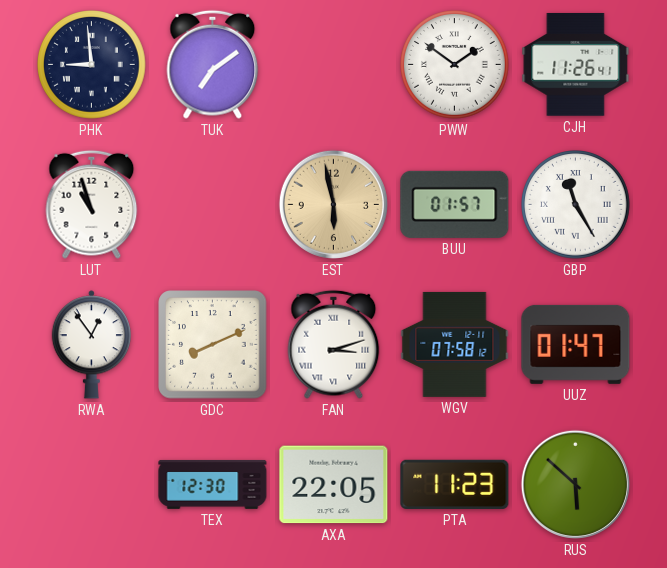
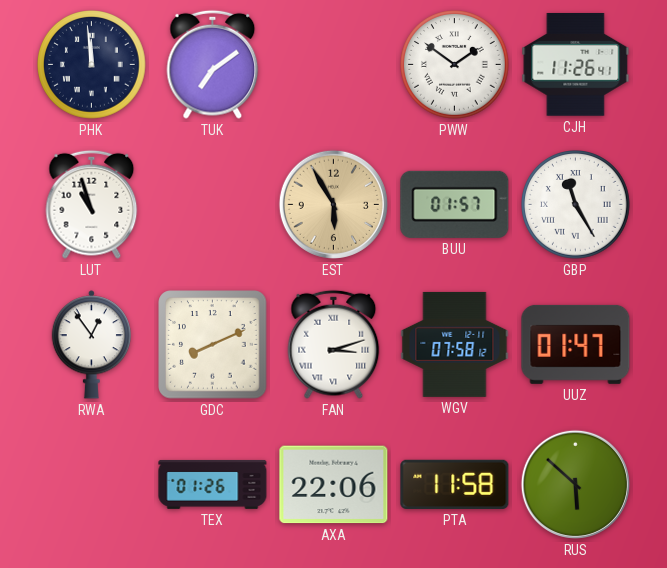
PHK: 8:59 -> 11:59
EST: 5:58 -> 5:55
TEX: 12:30 -> 01:26
AXA: 22:05 -> 22:06
PTA: 11:23 -> 11:58
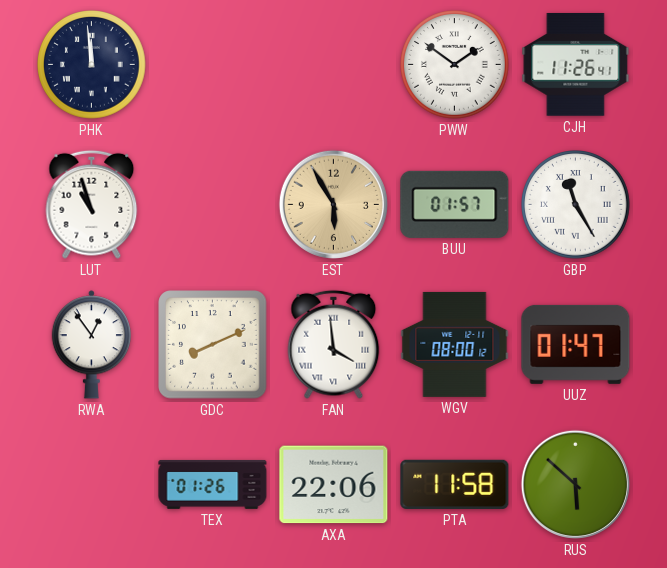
TUK: 7:09 -> none
FAN: 3:12 -> 3:59
WGV: 07:58 -> 08:00
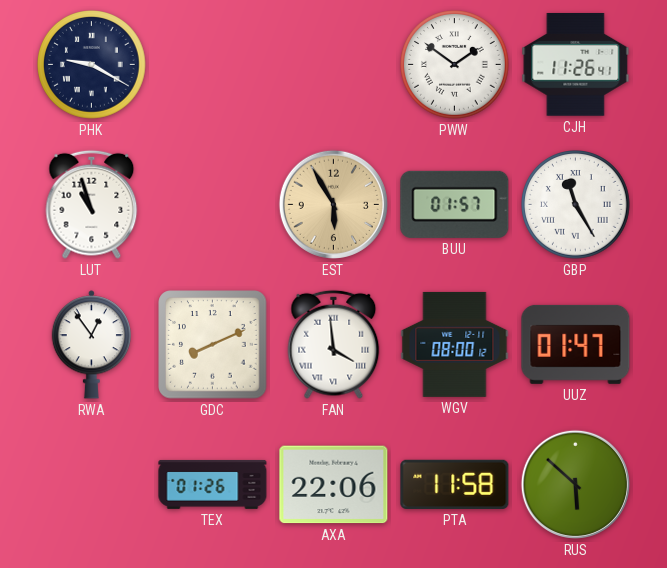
PHK: 11:59 -> 9:20
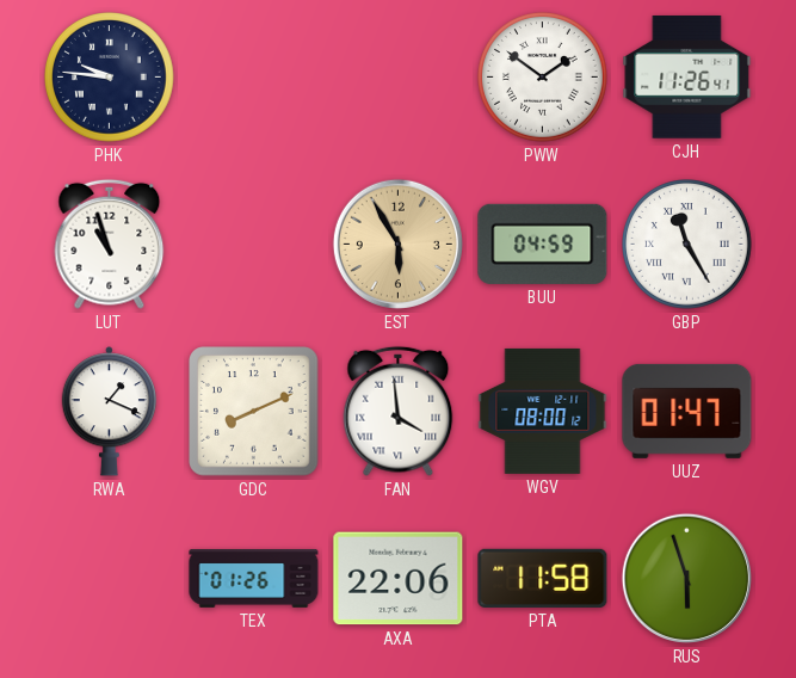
PHK: 9:20 -> 9:46
BUU: 01:57 -> 04:59
RWA: 12:54 -> 1:19
RUS: 5:52 -> 5:57
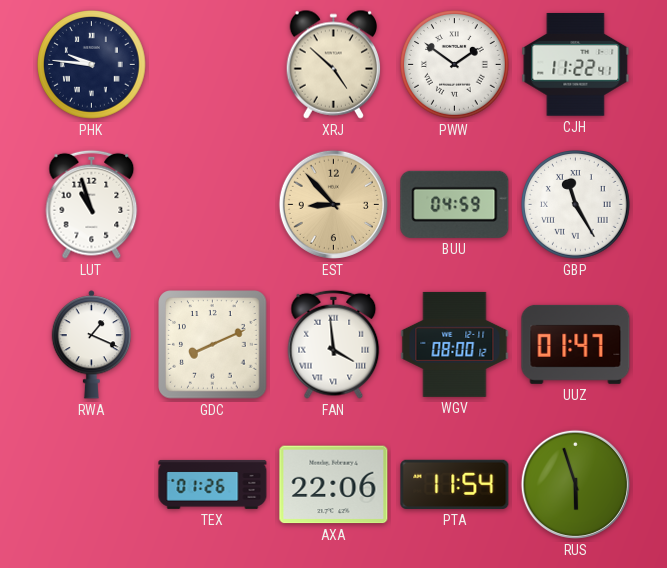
XRJ: none -> 4:52
CJH: 11:26 -> 11:22
EST: 5:55 -> 8:53
PTA: 11:58 -> 11:54
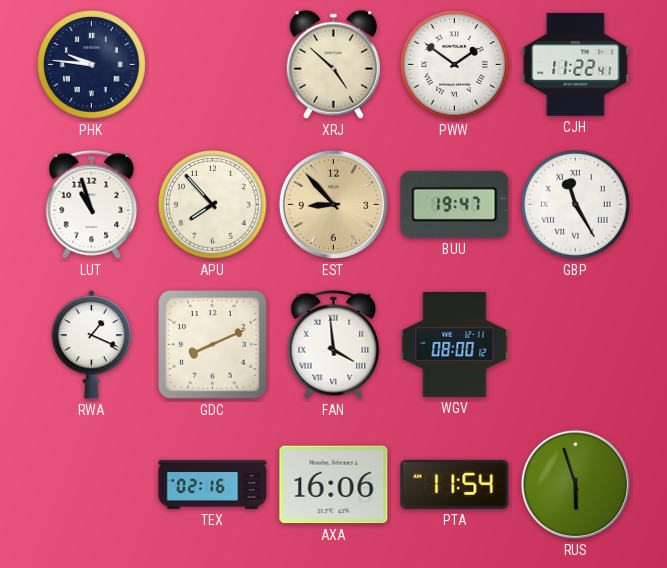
APU: none -> 7:53
BUU: 04:59 -> 19:47
UUZ: 01:47 -> none
TEX: 01:26 -> 02:16
AXA: 22:06 -> 16:06
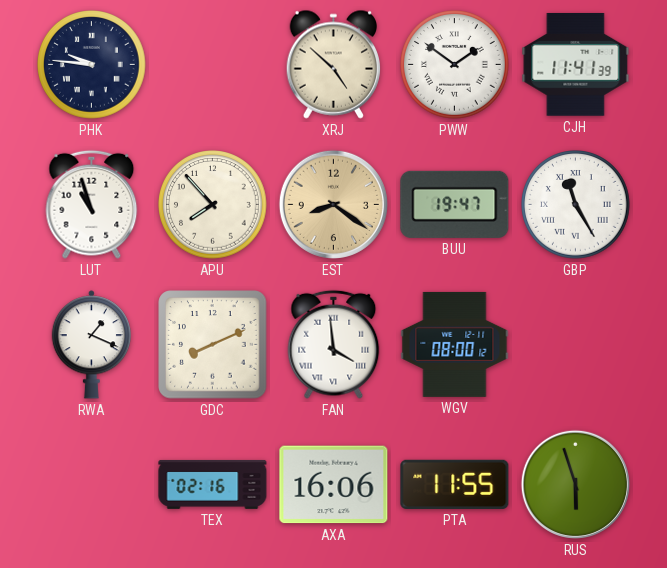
CJH: 11:22 -> 11:41
EST: 8:53 -> 8:21
PTA: 11:54 -> 11:55
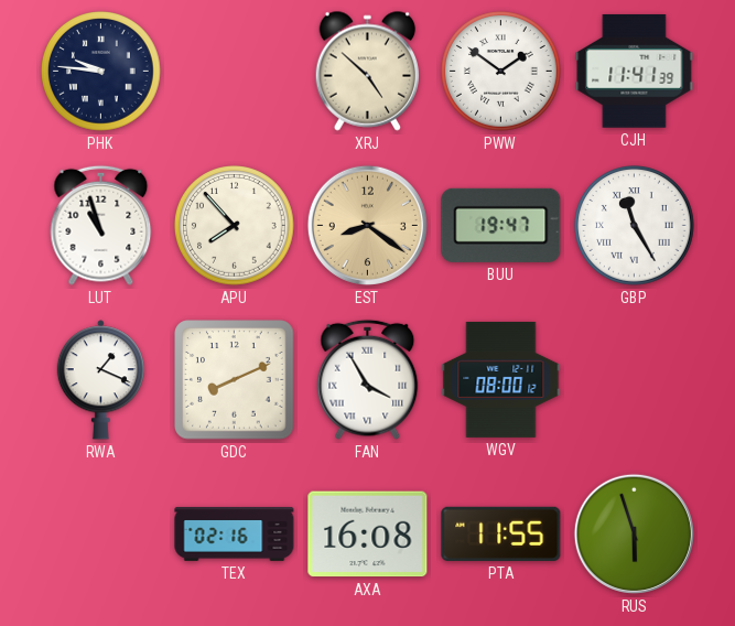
FAN: 3:59 -> 3:55
AXA: 16:06 -> 16:08
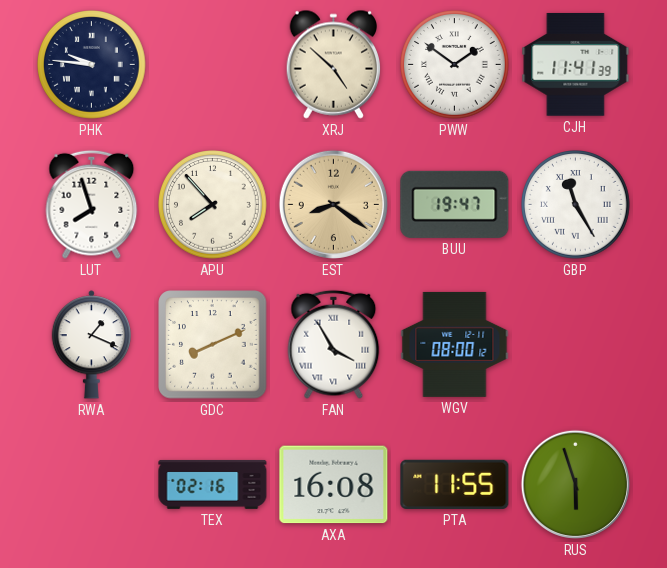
LUT: 10:57 -> 7:57
